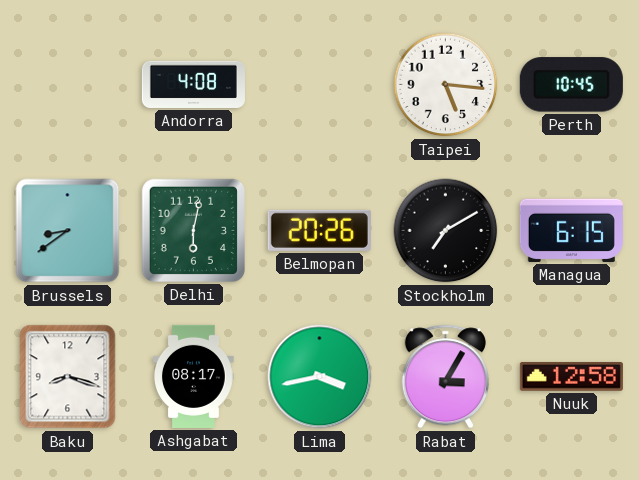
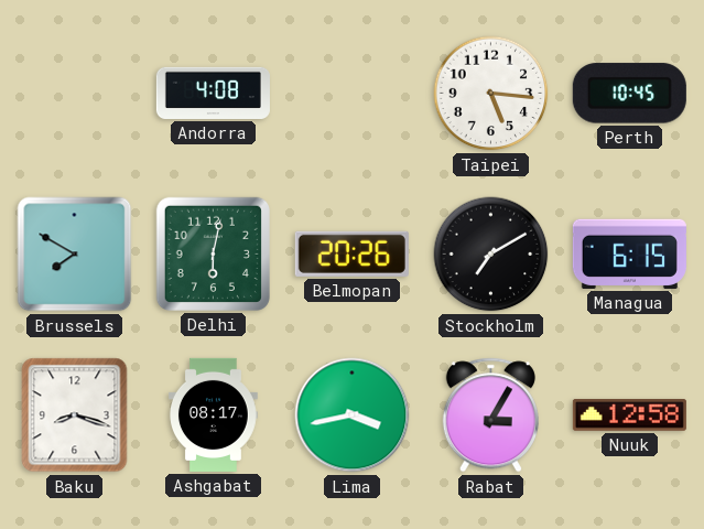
Brussels: 8:39 -> 7:50
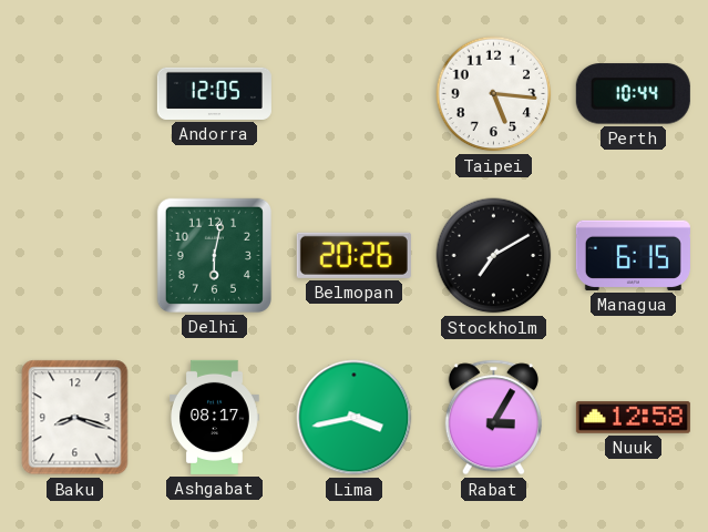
Andorra: 4:08 -> 12:05
Perth: 10:45 -> 10:44
Brussels: 7:50 -> none
